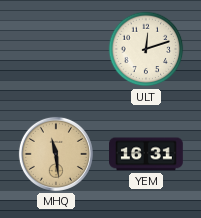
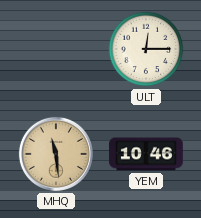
ULT: 12:12 -> 12:15
YEM: 16:31 -> 10:46
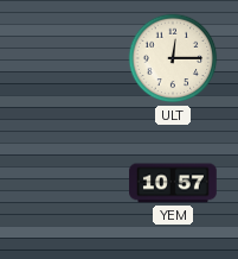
MHQ: 11:29 -> none
YEM: 10:46 -> 10:57
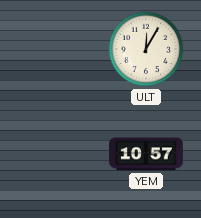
ULT: 12:15 -> 12:05
